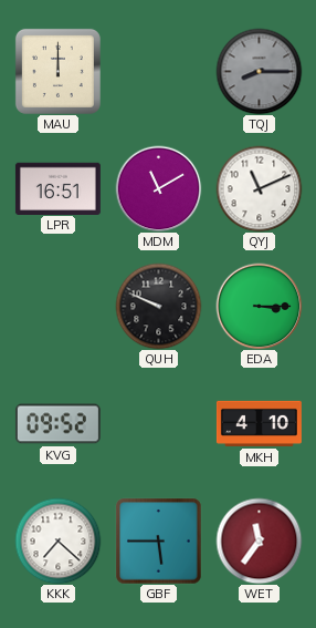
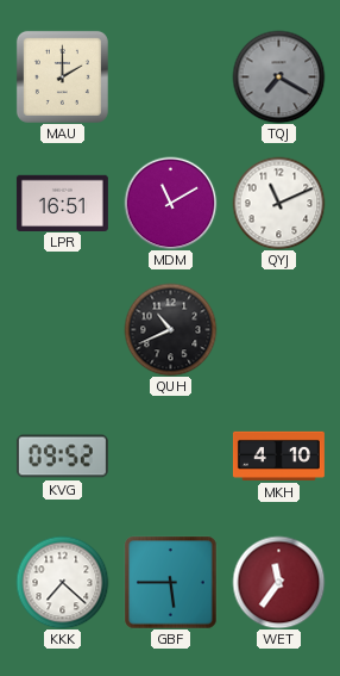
MAU: 12:00 -> 2:00
TQJ: 8:15 -> 7:20
QUH: 9:49 -> 10:41
EDA: 3:15 -> none
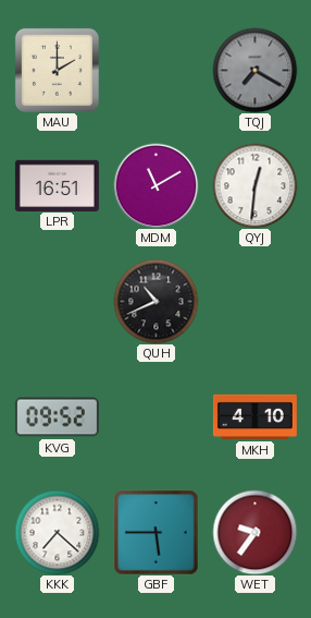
QYJ: 11:11 -> 12:31
WET: 11:36 -> 9:36
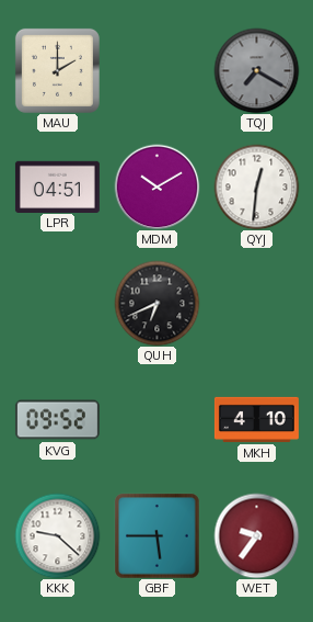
LPR: 16:51 -> 04:51
MDM: 11:10 -> 10:10
QUH: 10:41 -> 6:41
KKK: 7:22 -> 9:22
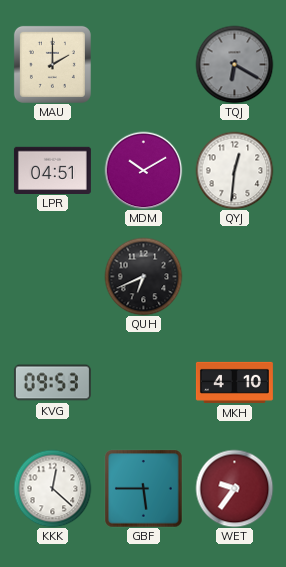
TQJ: 7:20 -> 6:20
KVG: 09:52 -> 09:53
KKK: 9:22 -> 12:22
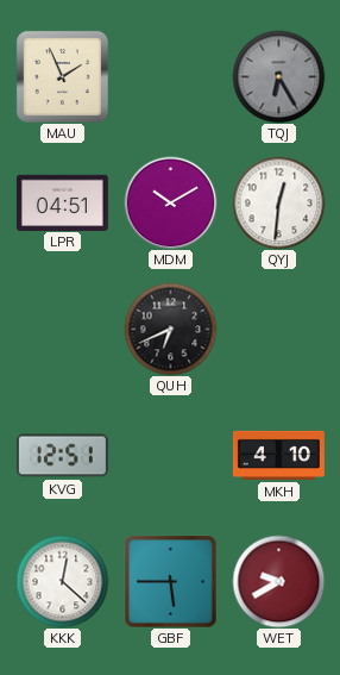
MAU: 2:00 -> 1:56
TQJ: 6:20 -> 6:25
KVG: 09:53 -> 12:51
WET: 9:36 -> 9:40
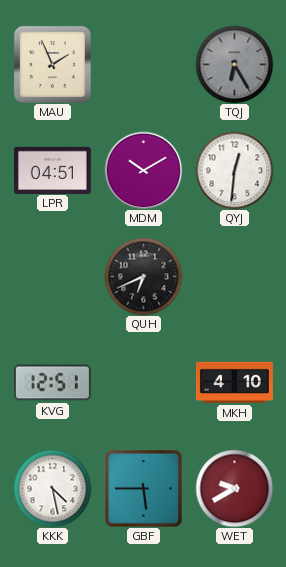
KKK: 12:22 -> 4:28
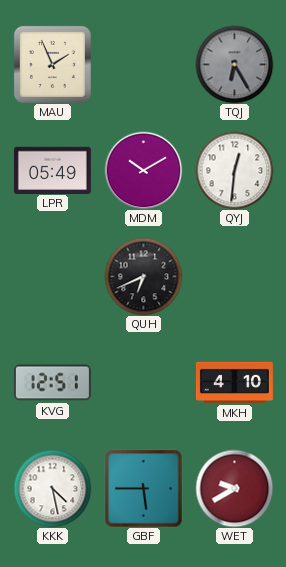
LPR: 04:51 -> 05:49
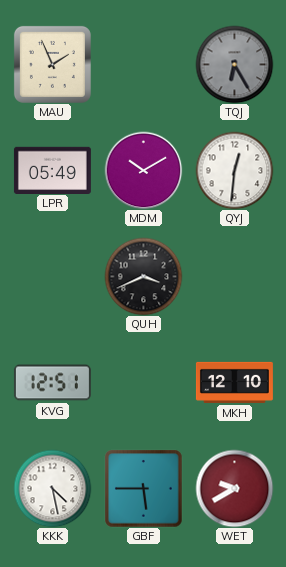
QUH: 6:41 -> 3:41
MKH: 4:10 -> 12:10
